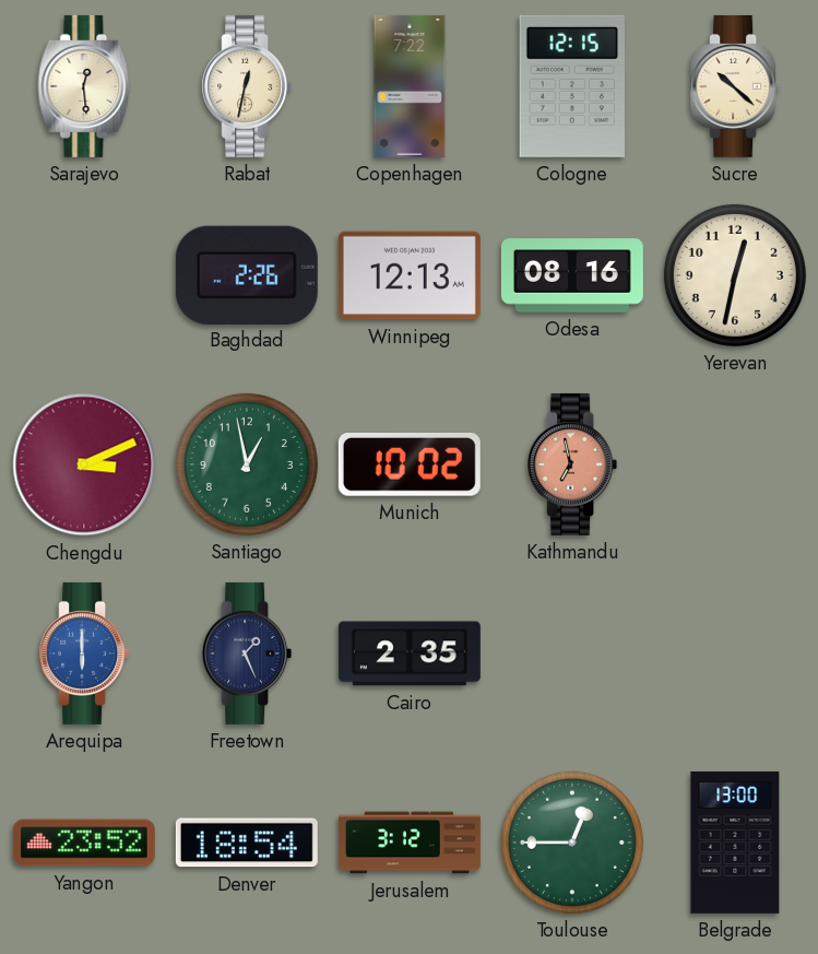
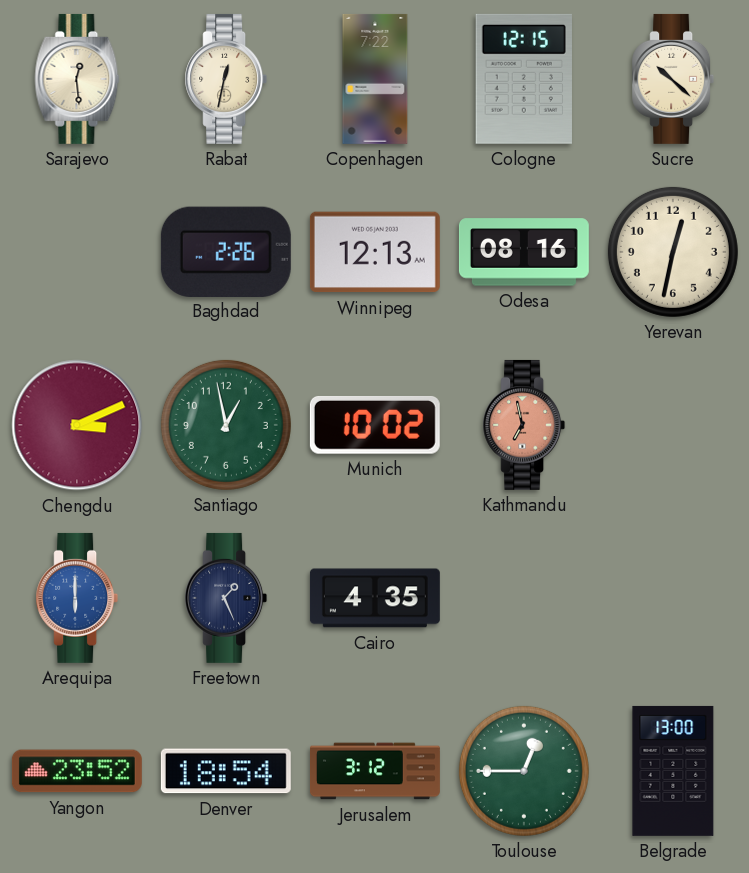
Cairo: 2:35 -> 4:35
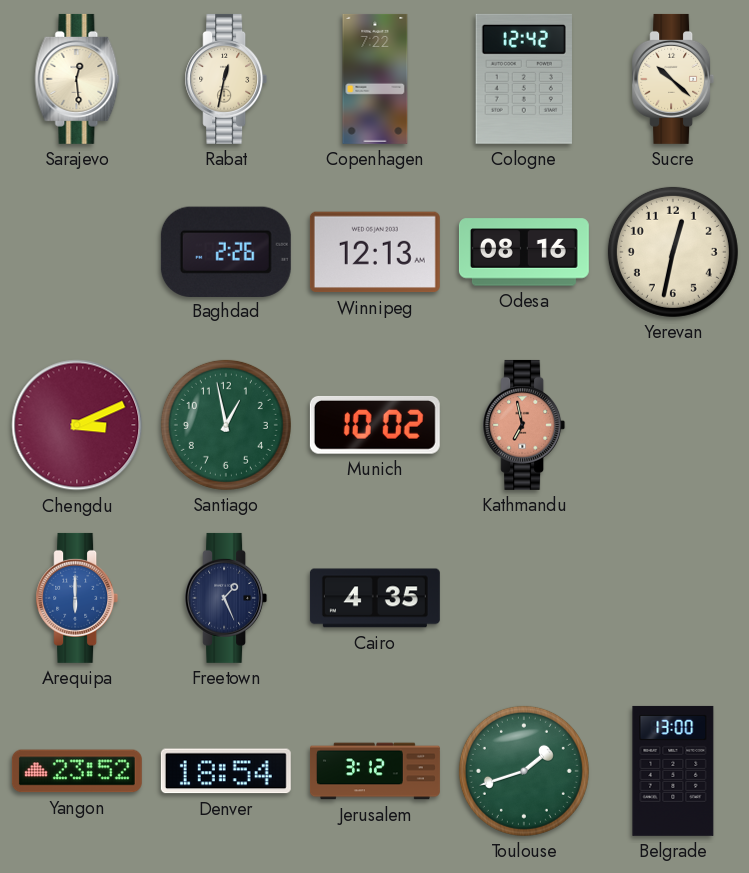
Cologne: 12:15 -> 12:42
Toulouse: 12:45 -> 1:42
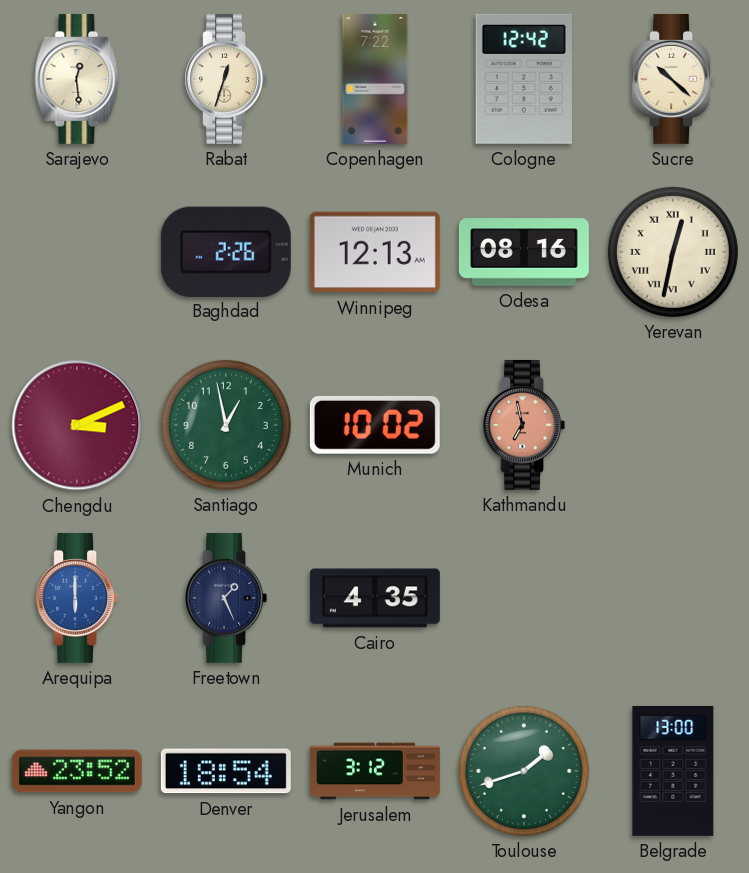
Rabat: 12:32 -> 12:33
Yerevan numerals: Arabic -> Roman
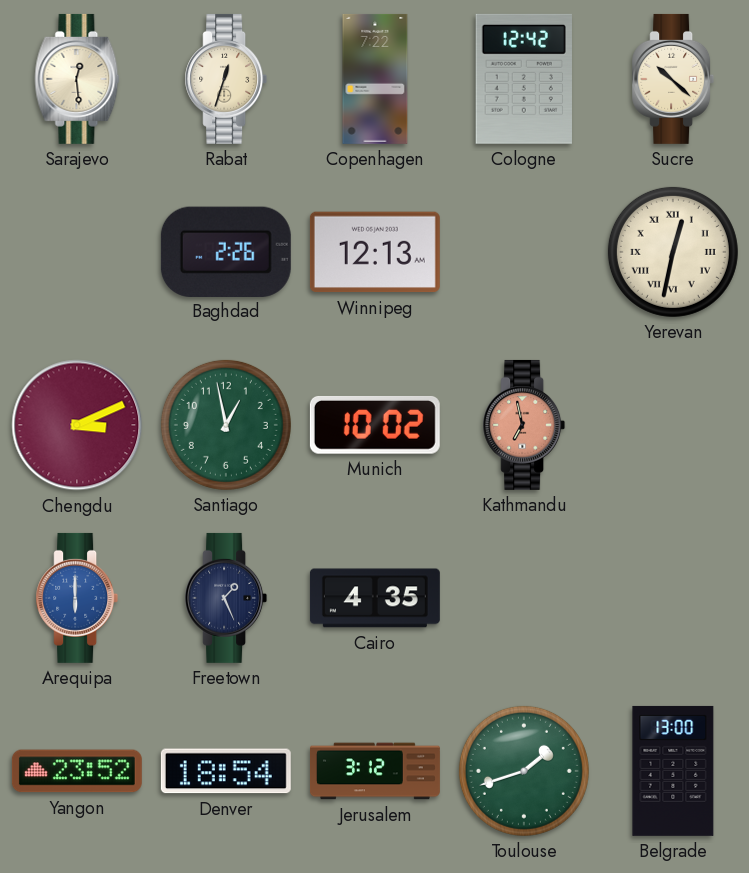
Odesa: 08:16 -> none
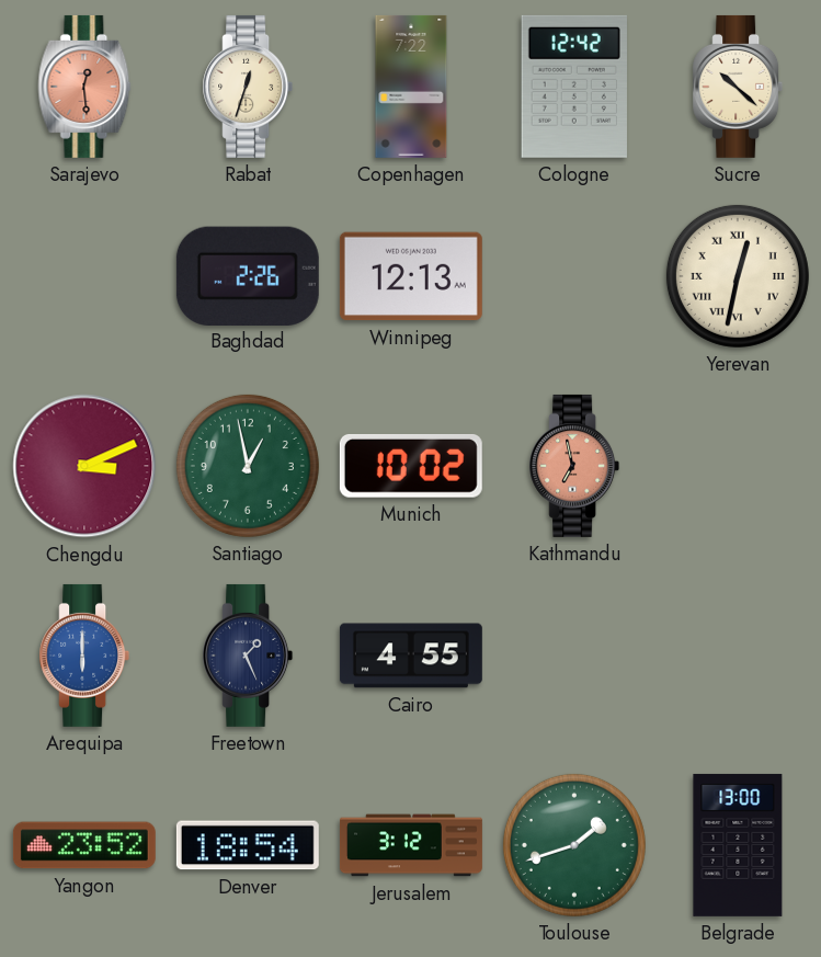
Sarajevo dial: cream -> salmon
Cairo: 4:35 -> 4:55
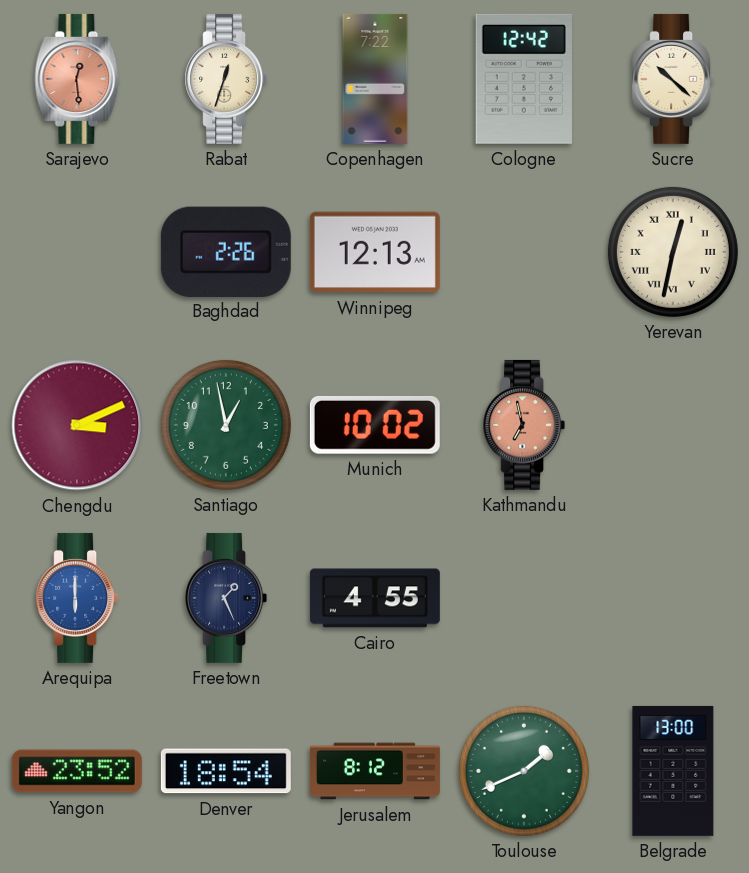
Jerusalem: 3:12 -> 8:12
Toulouse: 1:42 -> 1:41
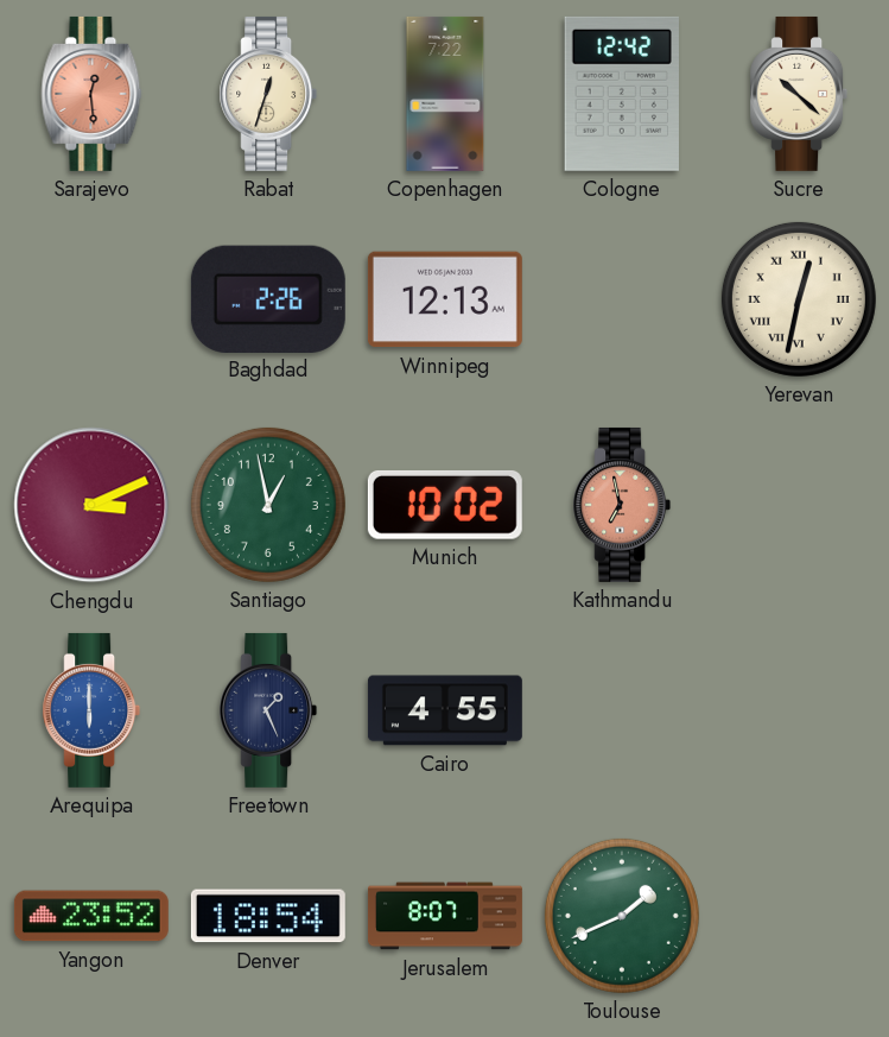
Jerusalem: 8:12 -> 8:07
Belgrade: 13:00 -> none
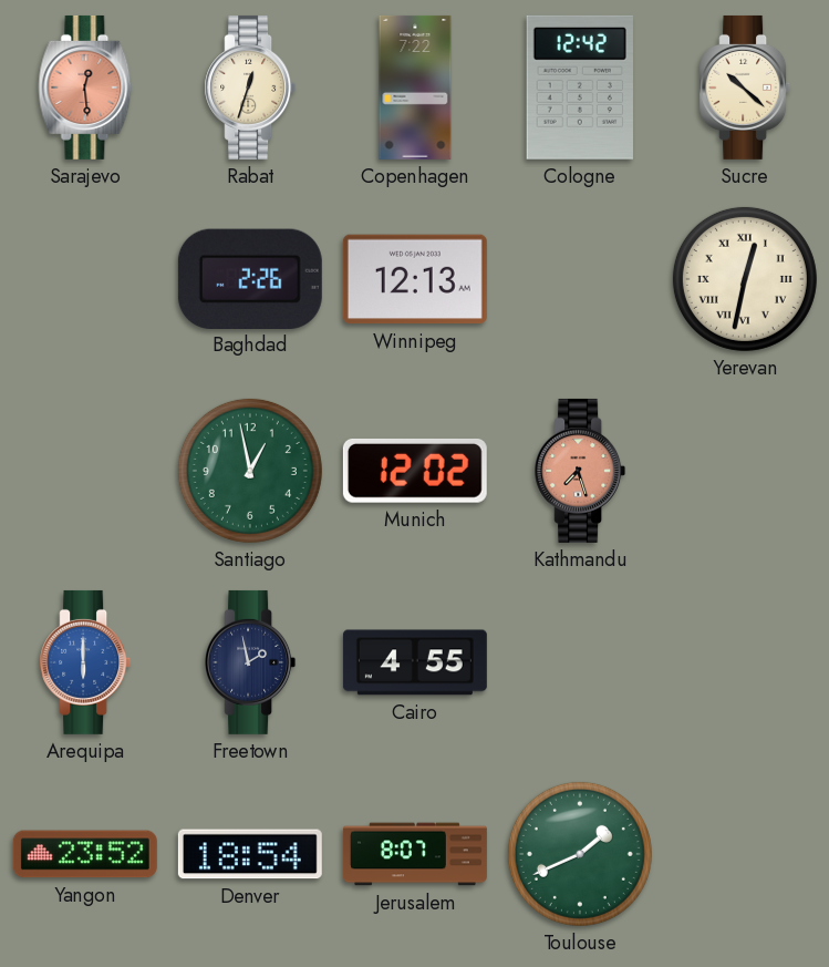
Chengdu: 3:11 -> none
Munich: 10:02 -> 12:02
Kathmandu: 6:58 -> 7:27
Freetown: 1:26 -> 1:58
